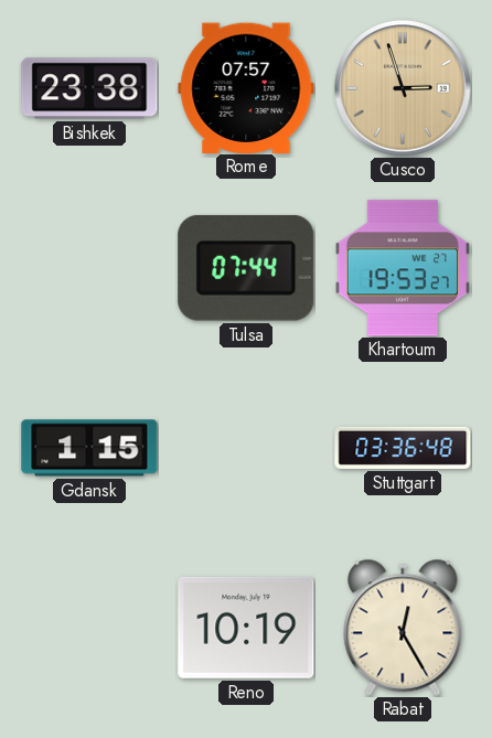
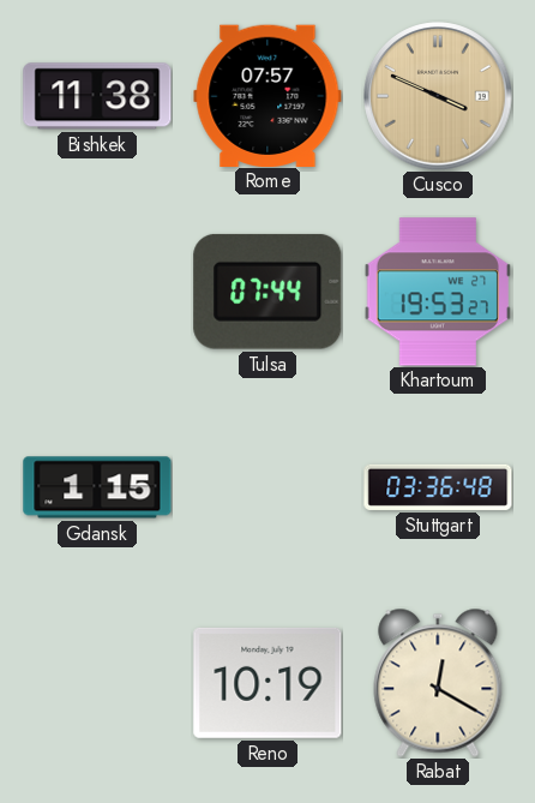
Bishkek: 23:38 -> 11:38
Cusco: 2:57 -> 3:49
Rabat: 12:25 -> 12:20
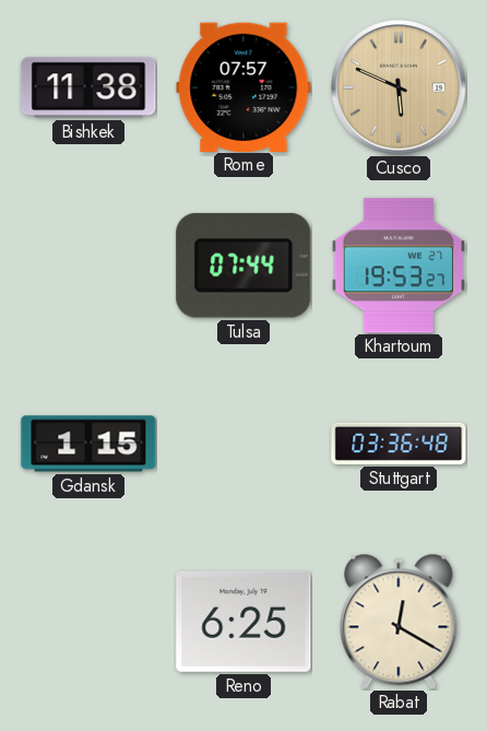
Cusco: 3:49 -> 5:49
Reno: 10:19 -> 6:25
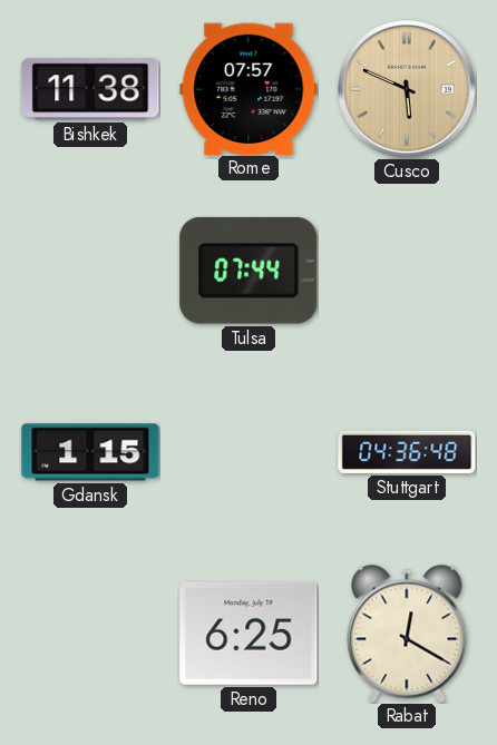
Khartoum: 19:53 -> none
Stuttgart: 03:36 -> 04:36
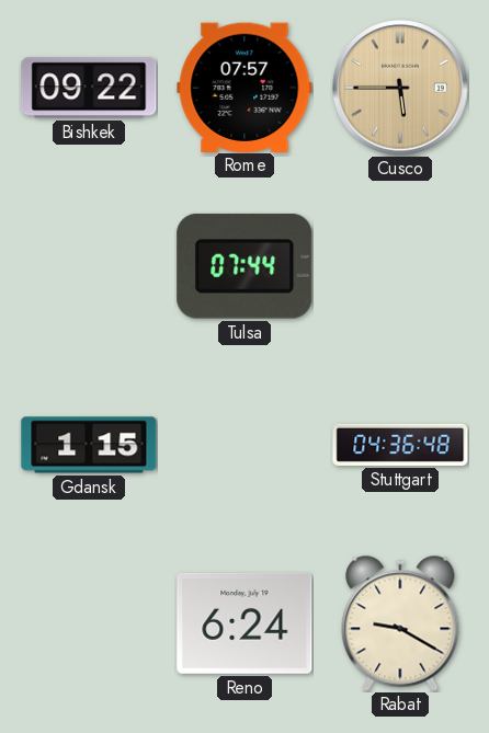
Bishkek: 11:38 -> 09:22
Cusco: 5:49 -> 5:45
Reno: 6:25 -> 6:24
Rabat: 12:20 -> 9:20
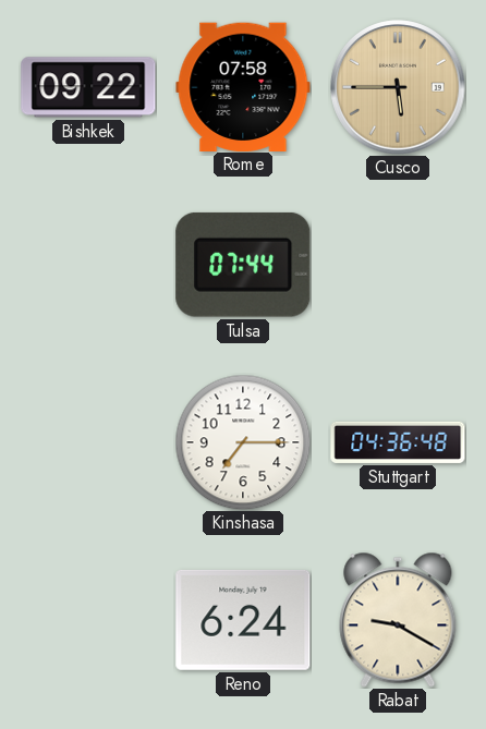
Rome: 07:57 -> 07:58
Gdansk: 1:15 -> none
Kinshasa: none -> 7:15
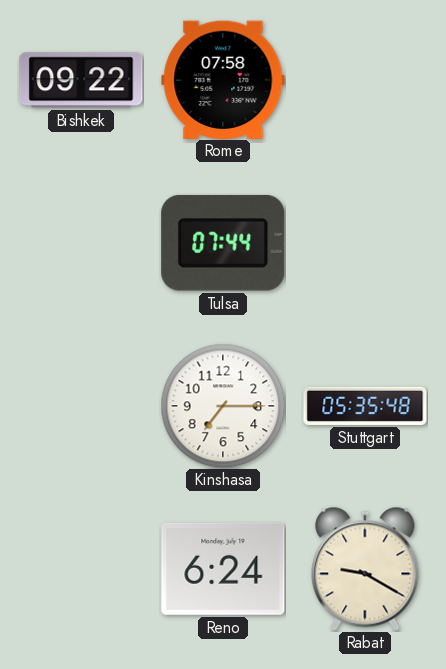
Cusco: 5:45 -> none
Stuttgart: 04:36 -> 05:35
